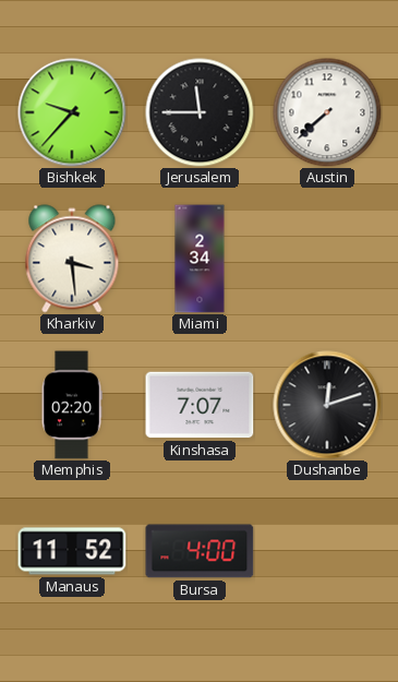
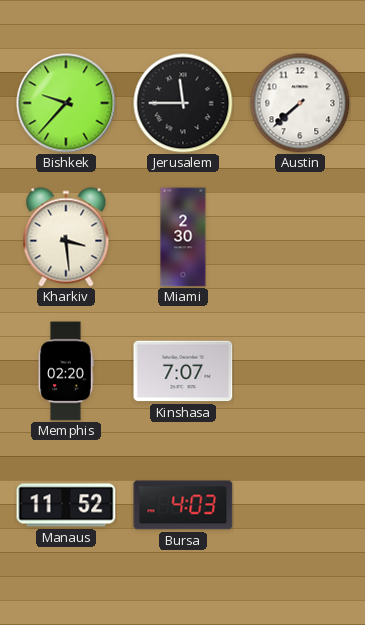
Miami: 2:34 -> 2:30
Dushanbe: 12:12 -> none
Bursa: 4:00 -> 4:03
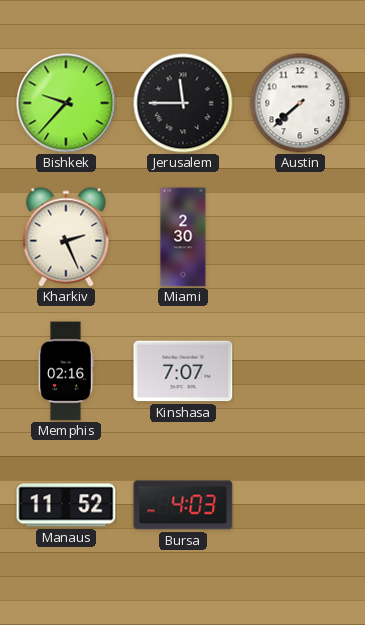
Kharkiv: 3:29 -> 2:26
Memphis: 02:20 -> 02:16
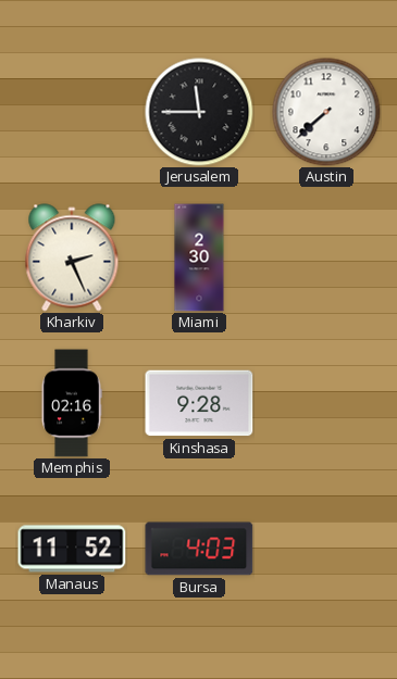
Bishkek: 9:37 -> none
Kinshasa: 7:07 -> 9:28
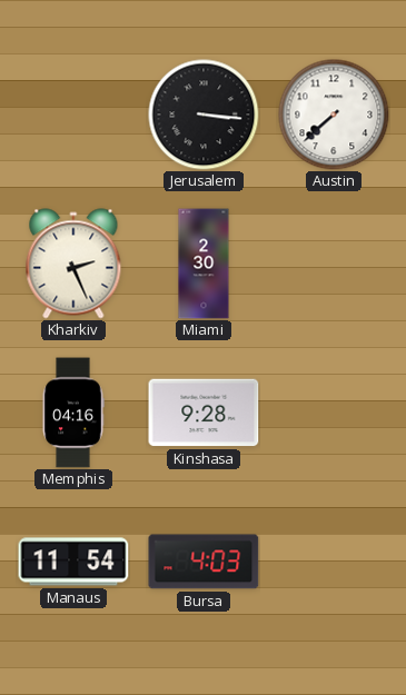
Jerusalem: 11:45 -> 3:16
Memphis: 02:16 -> 04:16
Manaus: 11:52 -> 11:54
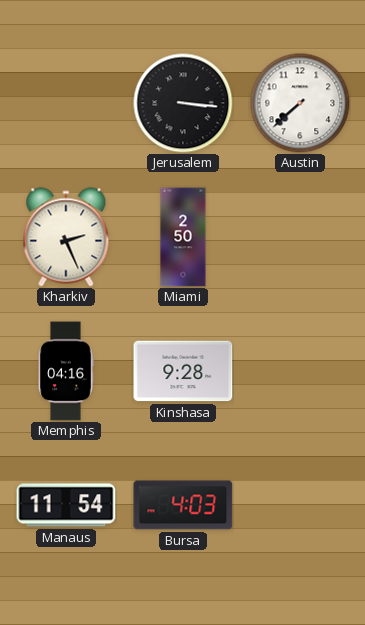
Miami: 2:30 -> 2:50
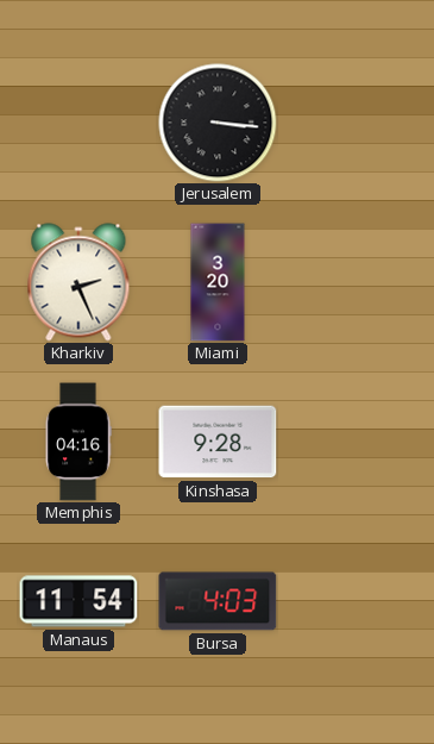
Austin: 7:38 -> none
Miami: 2:50 -> 3:20
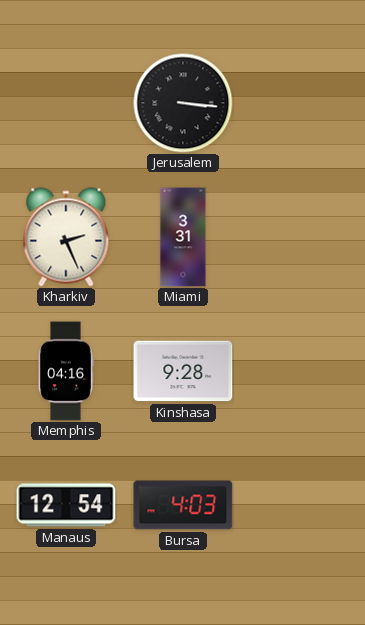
Miami: 3:20 -> 3:31
Manaus: 11:54 -> 12:54
